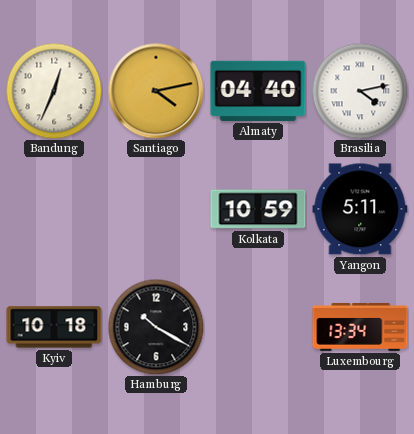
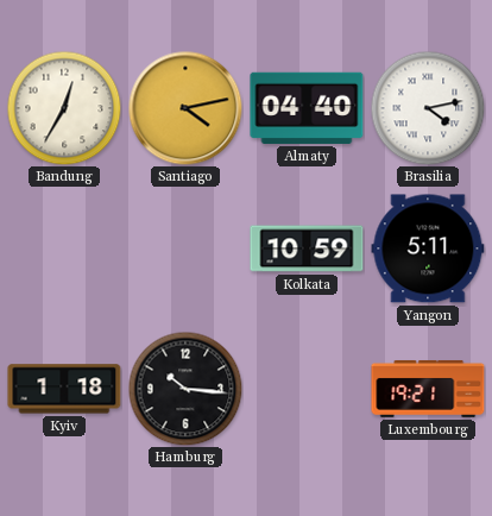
Bandung: 12:34 -> 12:35
Kyiv: 10:18 -> 1:18
Hamburg: 10:20 -> 10:16
Luxembourg: 13:34 -> 19:21
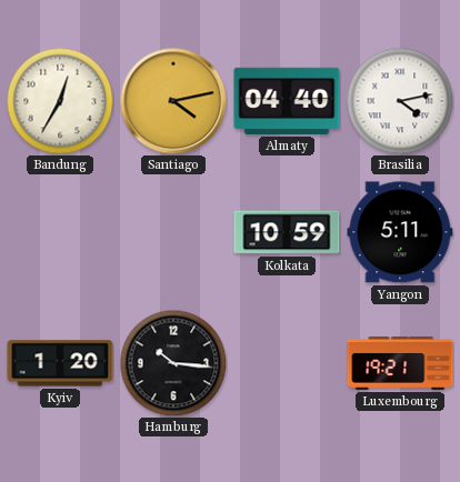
Kyiv: 1:18 -> 1:20
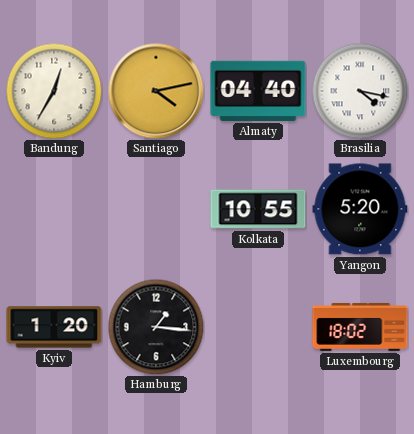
Brasilia: 4:13 -> 4:17
Kolkata: 10:59 -> 10:55
Yangon: 5:11 -> 5:20
Hamburg: 10:16 -> 1:16
Luxembourg: 19:21 -> 18:02
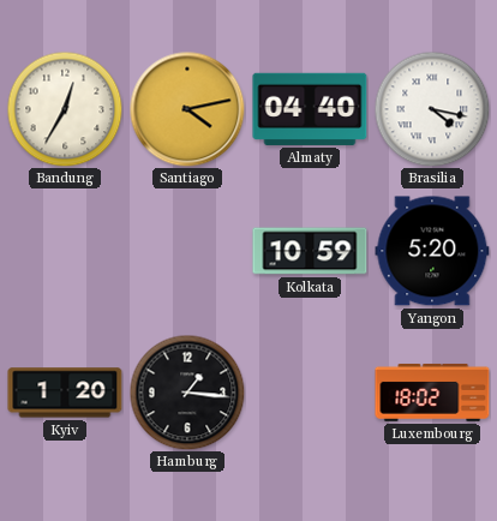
Kolkata: 10:55 -> 10:59
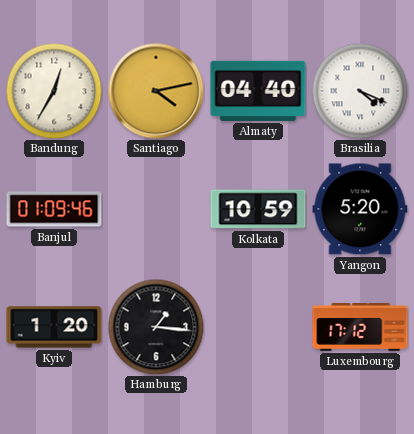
Brasilia: 4:17 -> 4:19
Banjul: none -> 01:09
Luxembourg: 18:02 -> 17:12
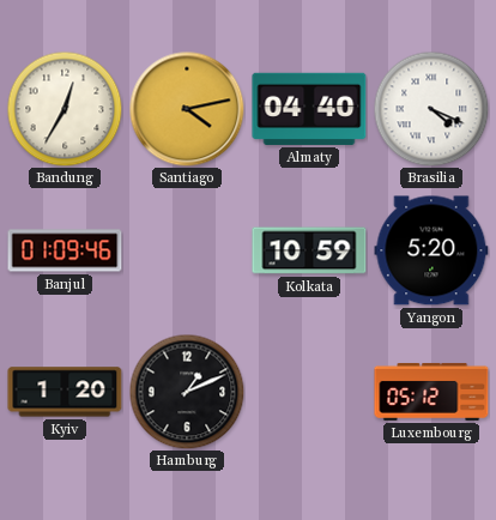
Hamburg: 1:16 -> 1:11
Luxembourg: 17:12 -> 05:12
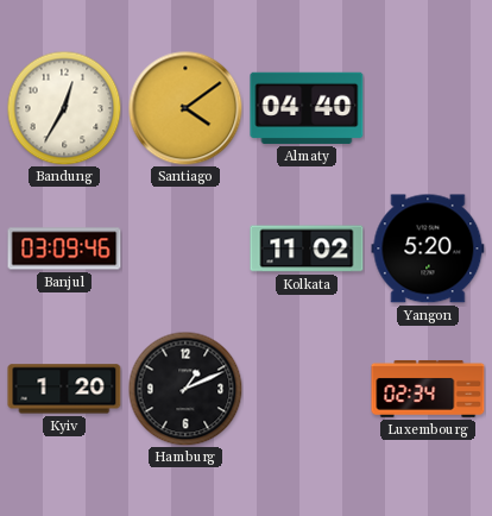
Santiago: 4:13 -> 4:09
Brasilia: 4:19 -> none
Banjul: 01:09 -> 03:09
Kolkata: 10:59 -> 11:02
Luxembourg: 05:12 -> 02:34
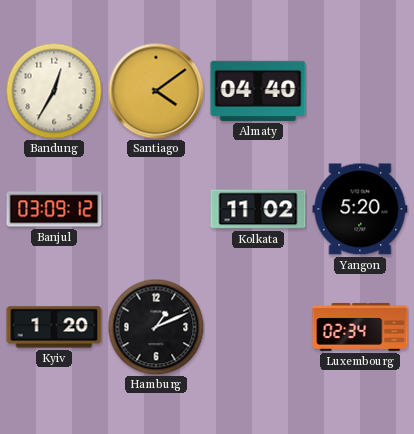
Banjul: 03:09:46 -> 03:09:12
